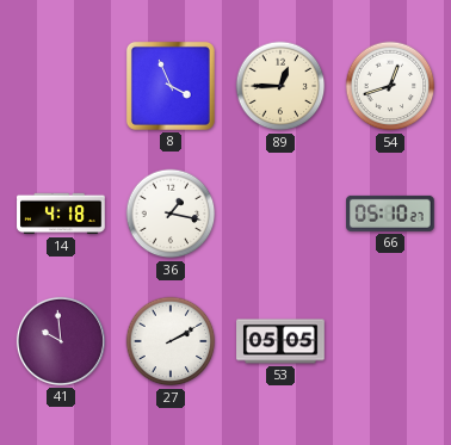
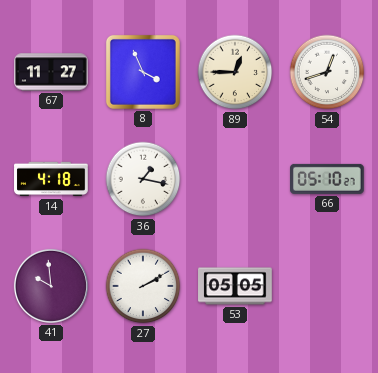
67: none -> 11:27
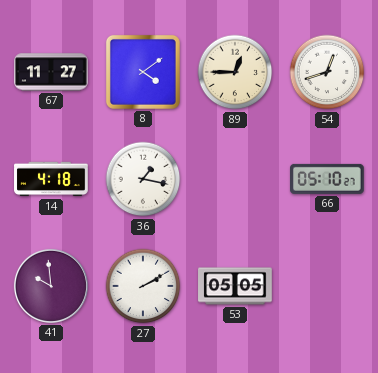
8: 3:56 -> 4:09
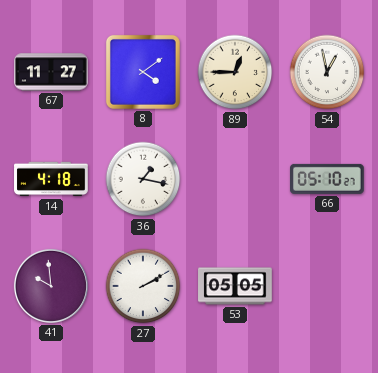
54: 12:42 -> 12:58
